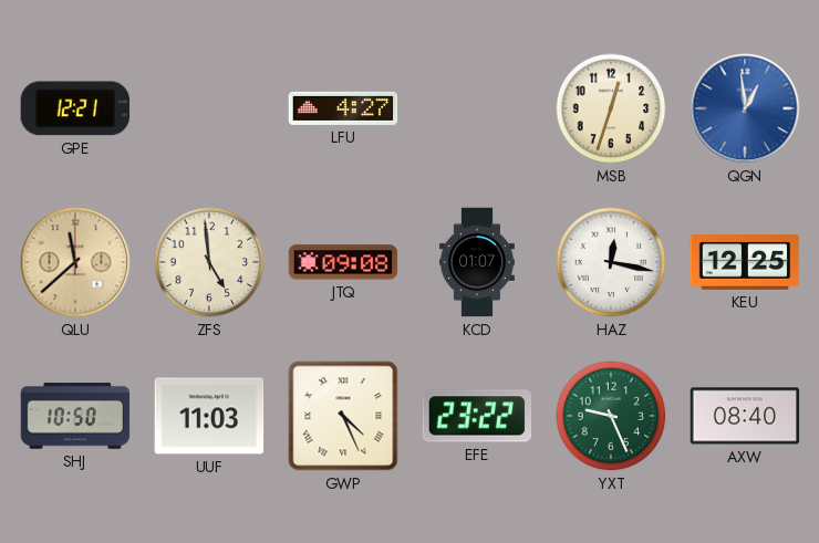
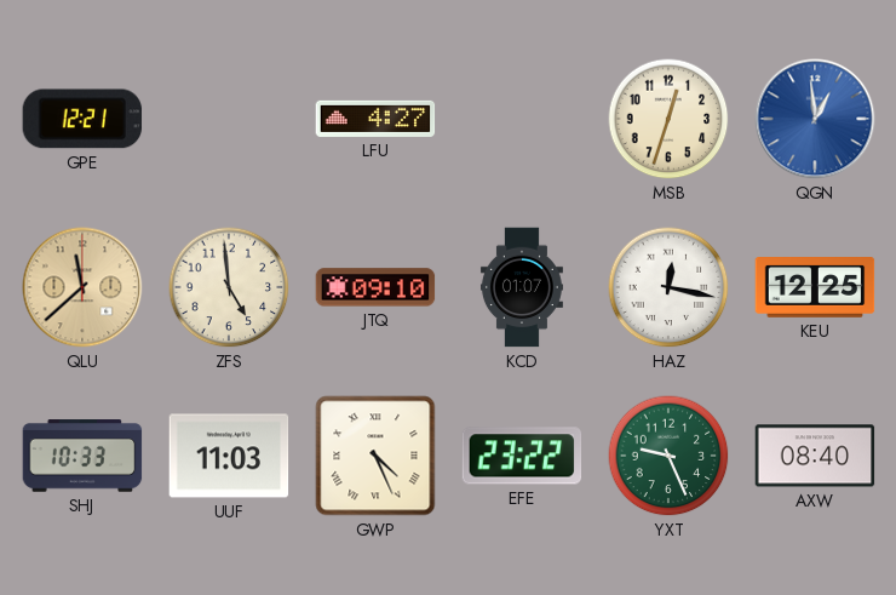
JTQ: 09:08 -> 09:10
SHJ: 10:50 -> 10:33
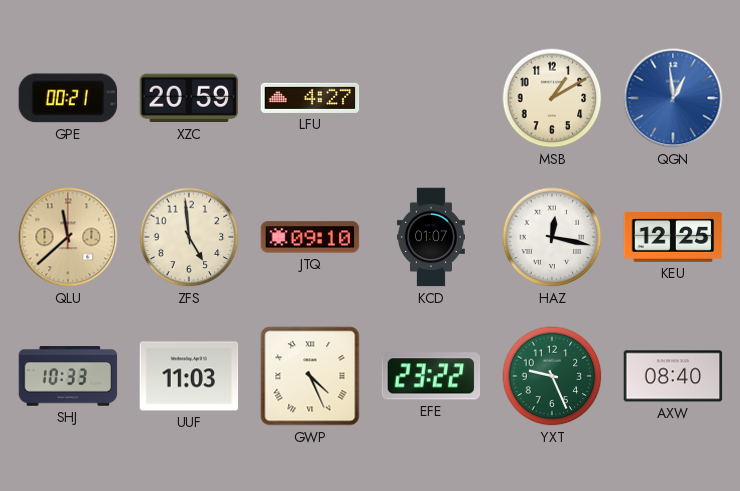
GPE: 12:21 -> 00:21
XZC: none -> 20:59
MSB: 12:33 -> 1:10
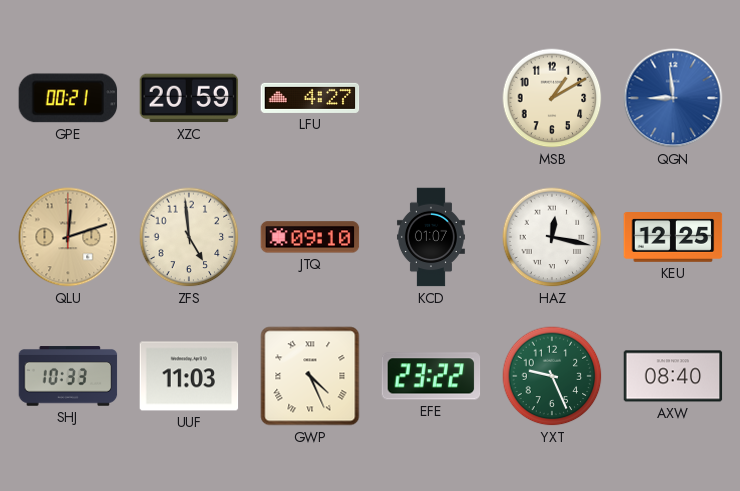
QGN: 12:59 -> 8:59
QLU: 11:38 -> 12:12
